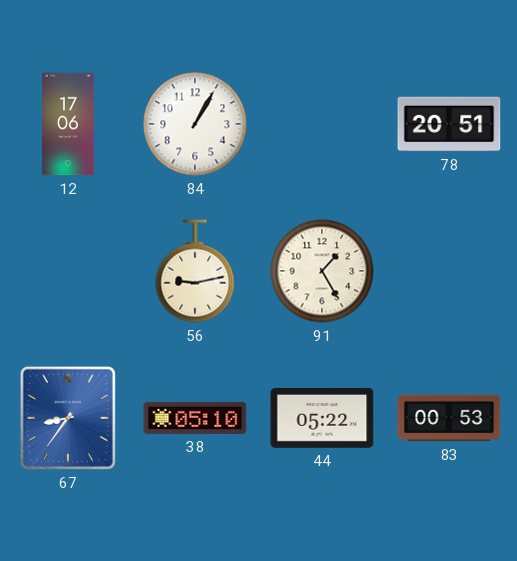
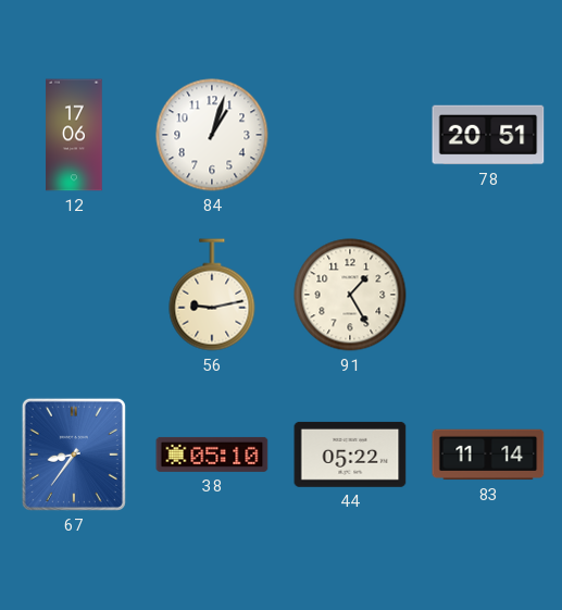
84: 1:05 -> 1:03
83: 00:53 -> 11:14
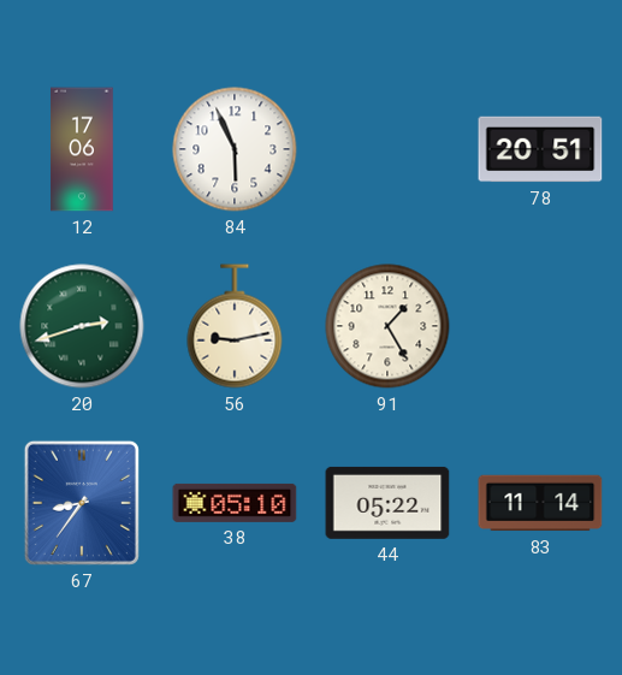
84: 1:03 -> 5:56
20: none -> 2:42
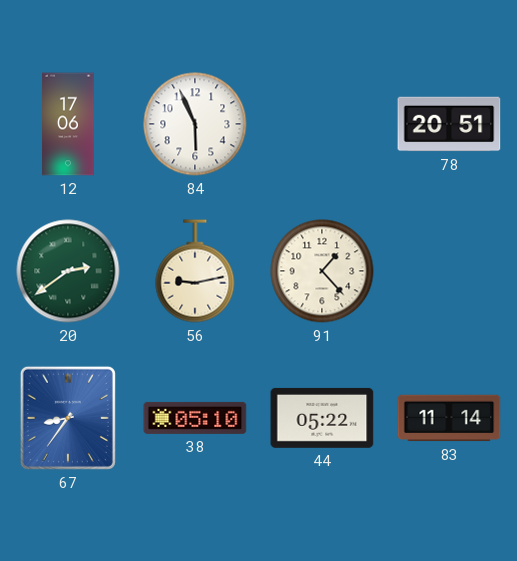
20: 2:42 -> 2:39
91: 1:25 -> 1:23
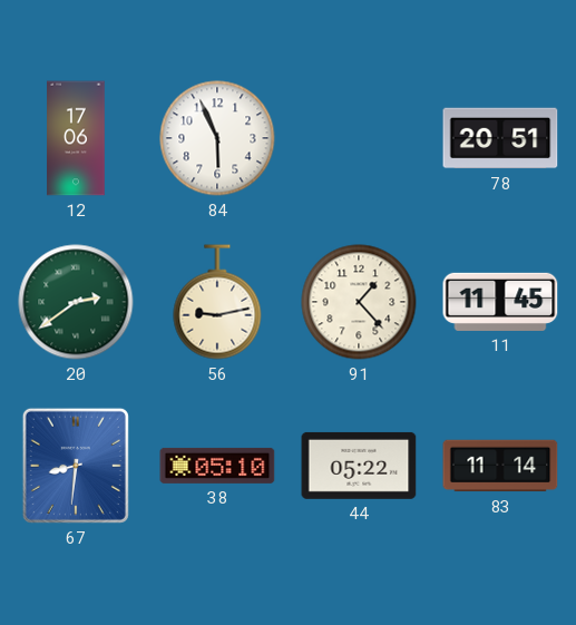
11: none -> 11:45
67: 8:36 -> 8:31
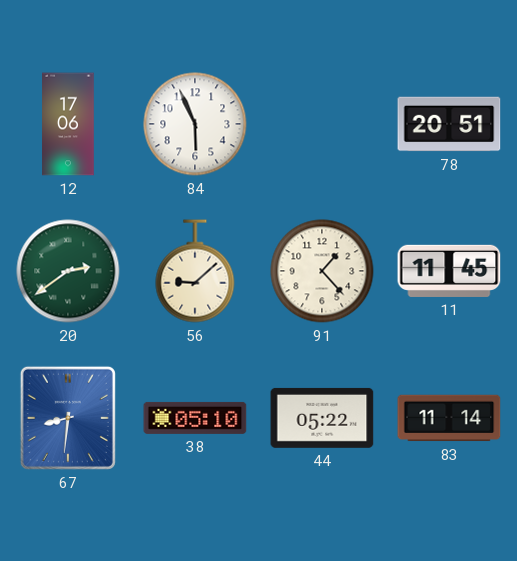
56: 9:13 -> 9:08
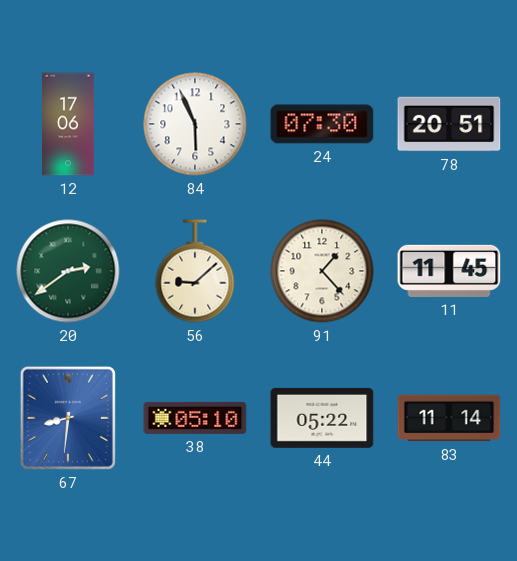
24: none -> 07:30
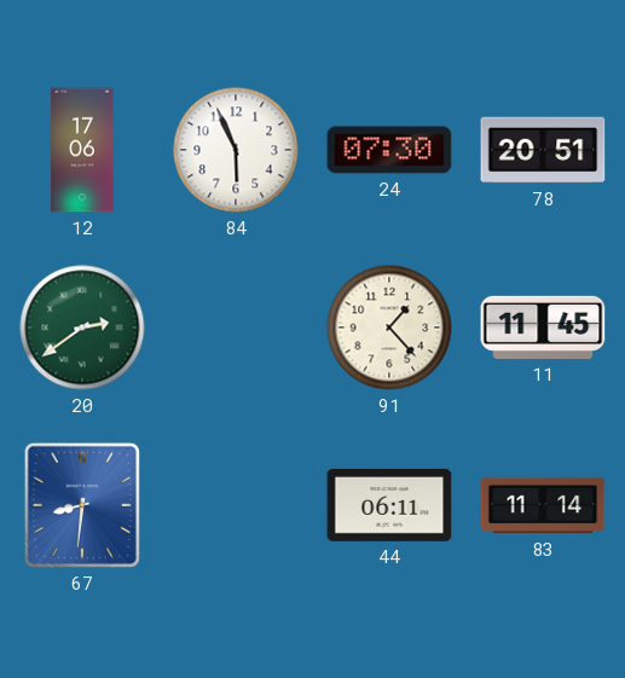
56: 9:08 -> none
38: 05:10 -> none
44: 05:22 -> 06:11
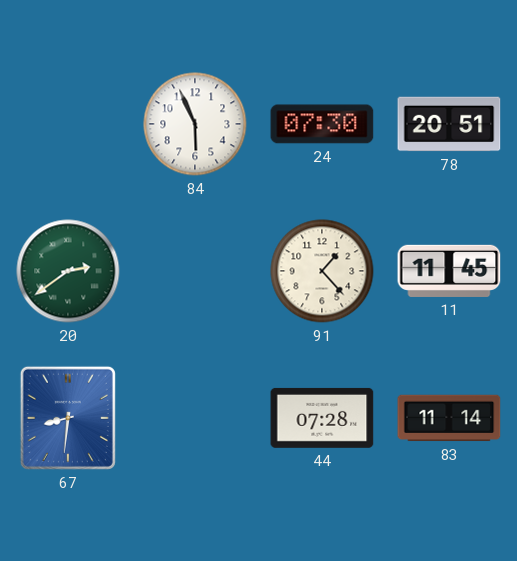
12: 17:06 -> none
44: 06:11 -> 07:28
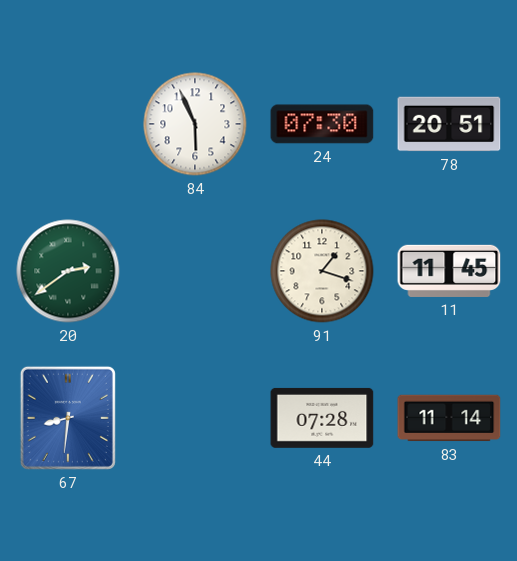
91: 1:23 -> 1:18
